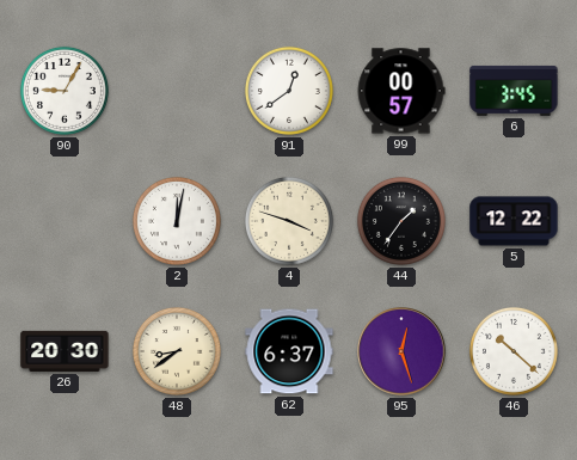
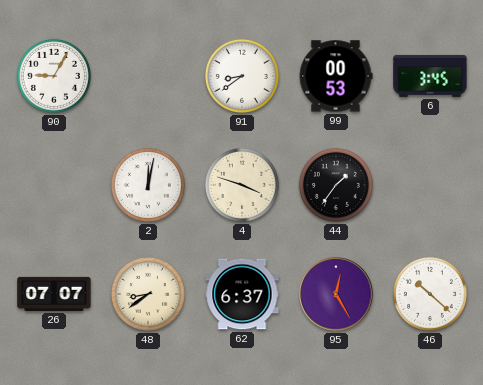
91: 12:39 -> 8:39
99: 00:57 -> 00:53
5: 12:22 -> none
26: 20:30 -> 07:07
95: 12:27 -> 12:25
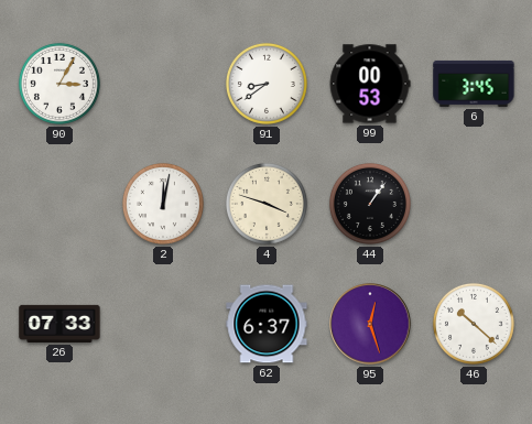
90: 9:05 -> 3:05
44: 1:36 -> 1:06
26: 07:07 -> 07:33
48: 8:39 -> none
95: 12:25 -> 12:27
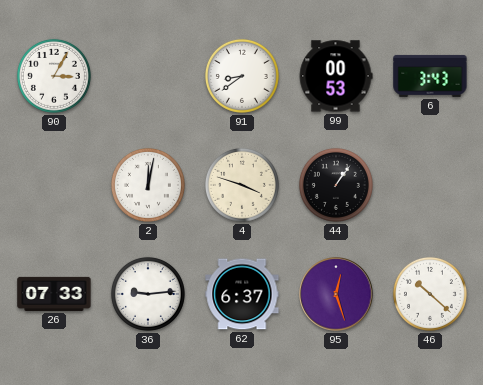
6: 3:45 -> 3:43
36: none -> 9:14
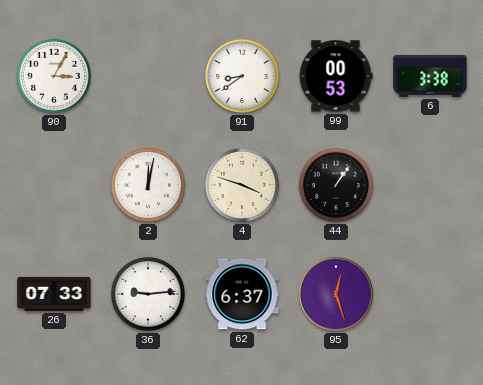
6: 3:43 -> 3:38
46: 10:22 -> none
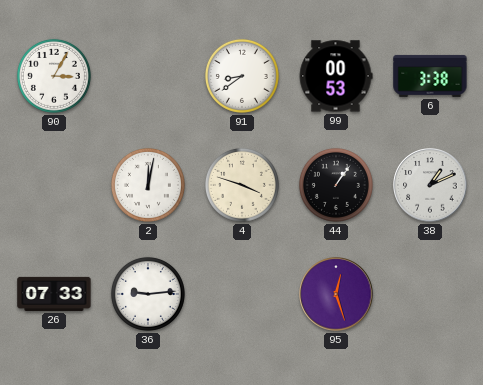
38: none -> 1:11
62: 6:37 -> none
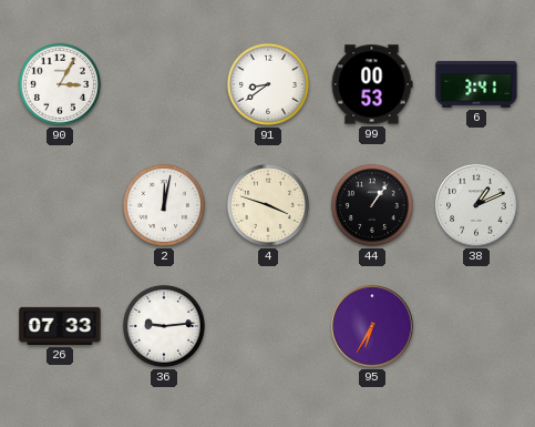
6: 3:38 -> 3:41
95: 12:27 -> 6:35
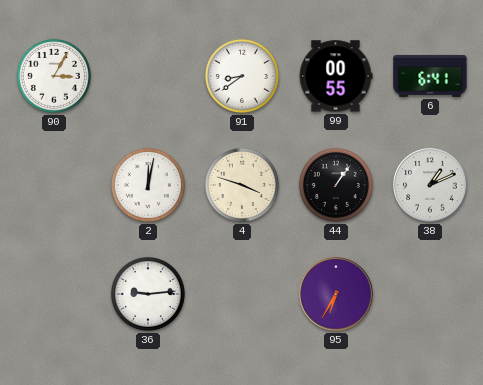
99: 00:53 -> 00:55
6: 3:41 -> 6:41
26: 07:33 -> none
